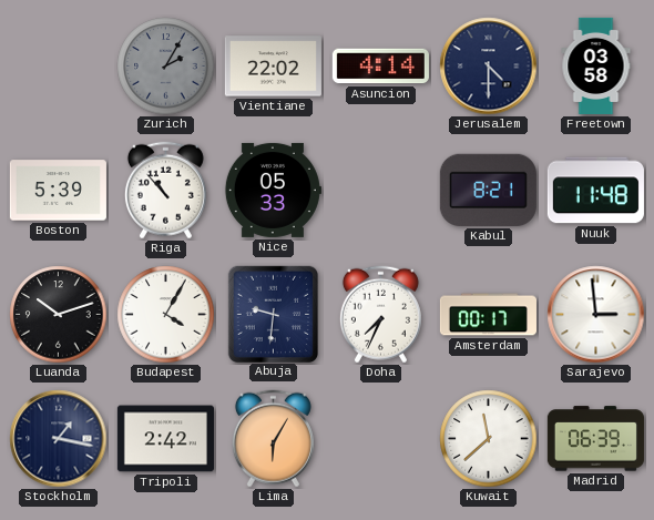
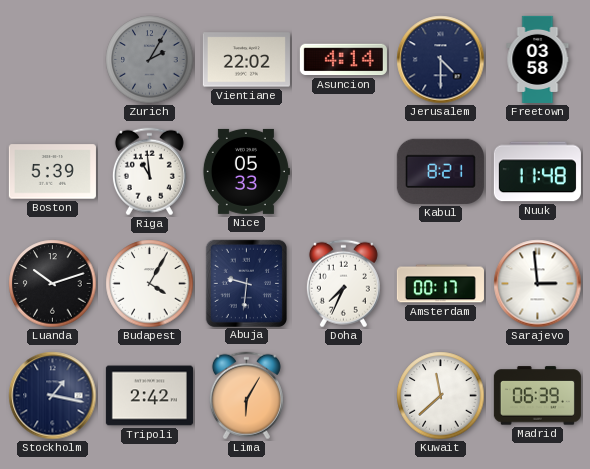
Riga: 10:53 -> 10:59
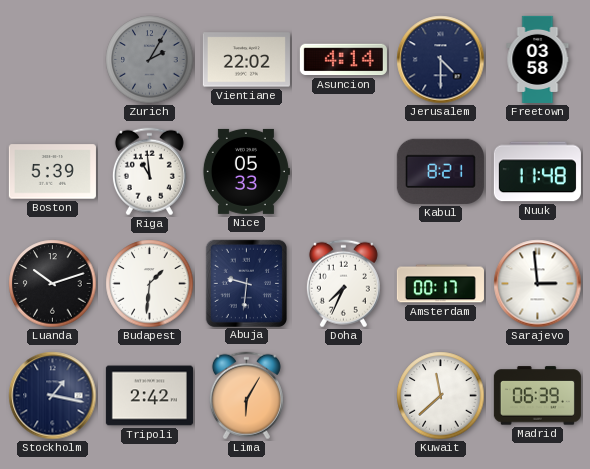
Budapest: 4:05 -> 1:31
